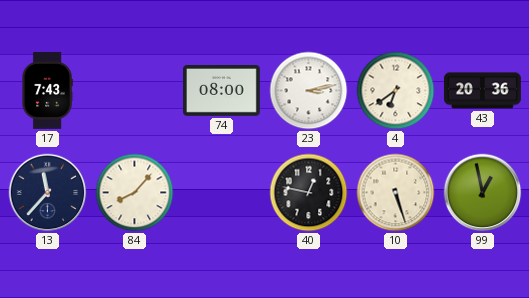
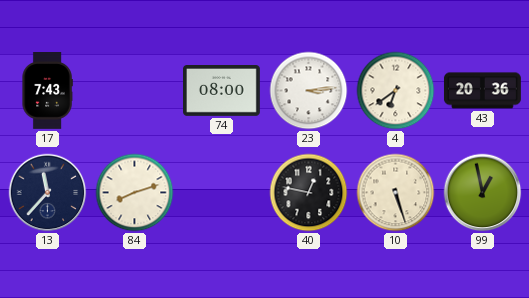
23: 3:13 -> 3:14
84: 8:07 -> 8:12
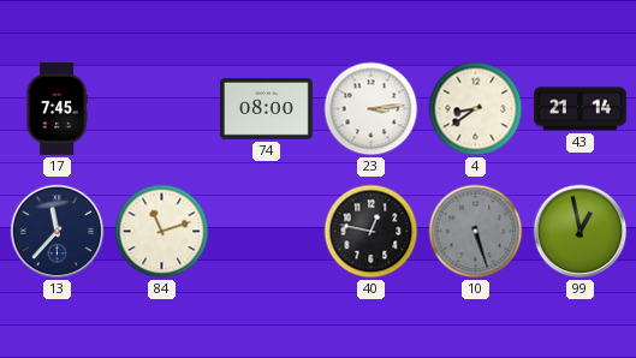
17: 7:43 -> 7:45
4: 6:39 -> 8:39
43: 20:36 -> 21:14
84: 8:12 -> 11:12
10 dial: cream -> grey
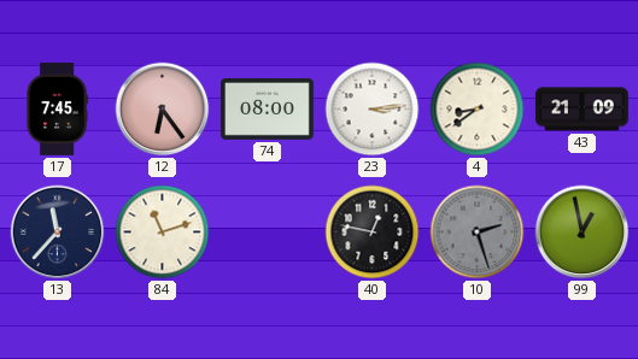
12: none -> 6:24
43: 21:14 -> 21:09
10: 5:27 -> 2:27
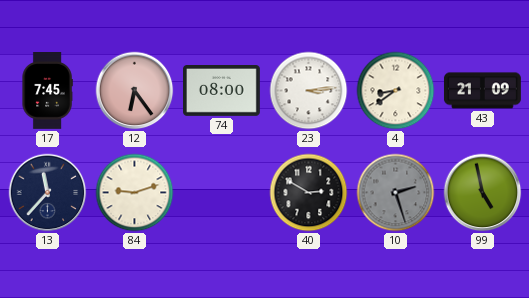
84: 11:12 -> 9:12
40: 12:47 -> 2:50
99: 12:58 -> 4:58
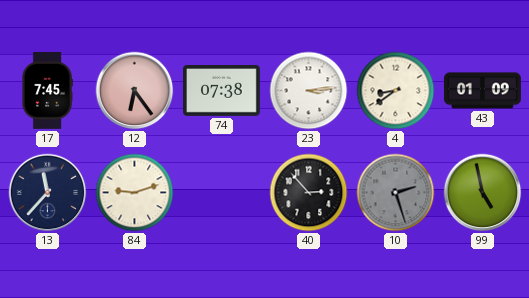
74: 08:00 -> 07:38
43: 21:09 -> 01:09
40: 2:50 -> 2:53
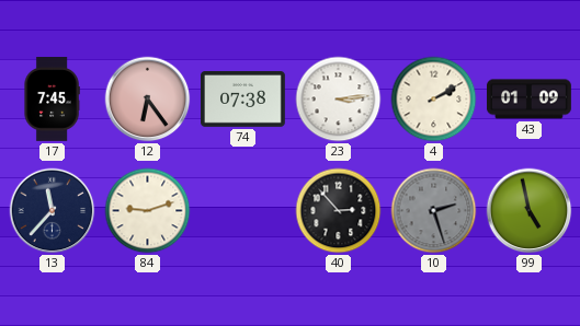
4: 8:39 -> 2:10
